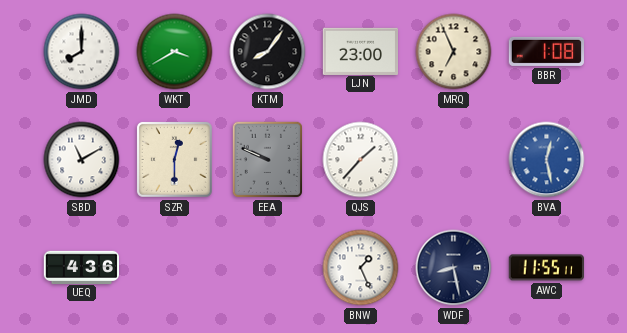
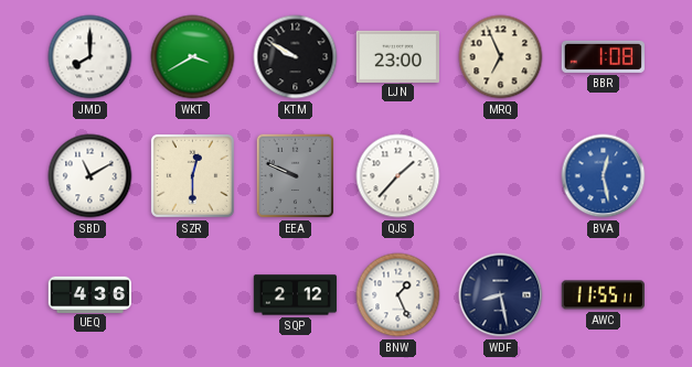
KTM: 8:06 -> 9:50
SQP: none -> 2:12
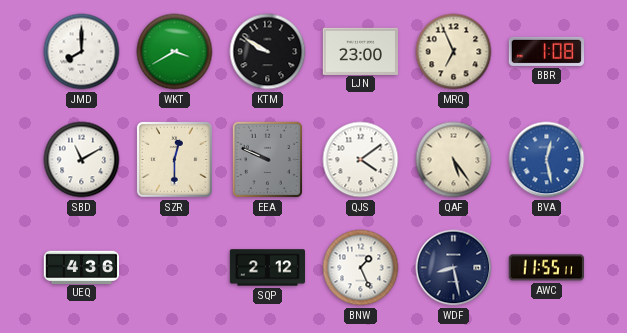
QJS: 1:37 -> 4:09
QAF: none -> 5:24
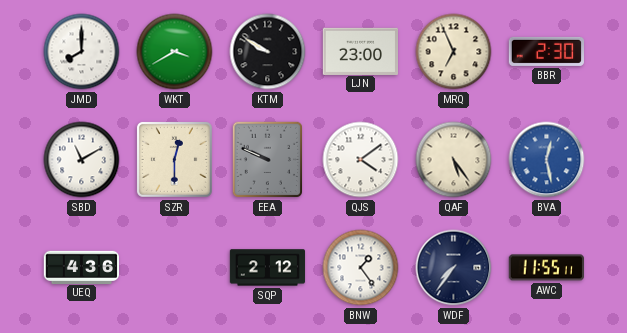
BBR: 1:08 -> 2:30
BNW: 1:26 -> 1:24
WDF: 8:28 -> 7:36
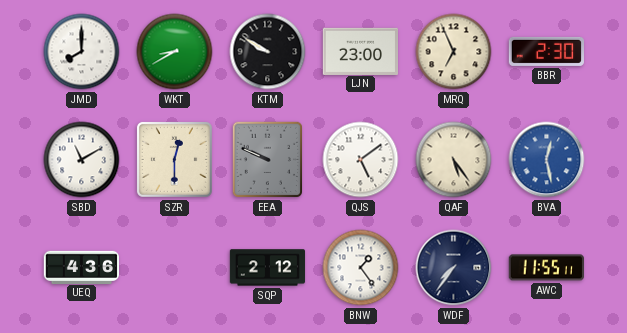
WKT: 3:40 -> 8:40
QJS: 4:09 -> 5:09
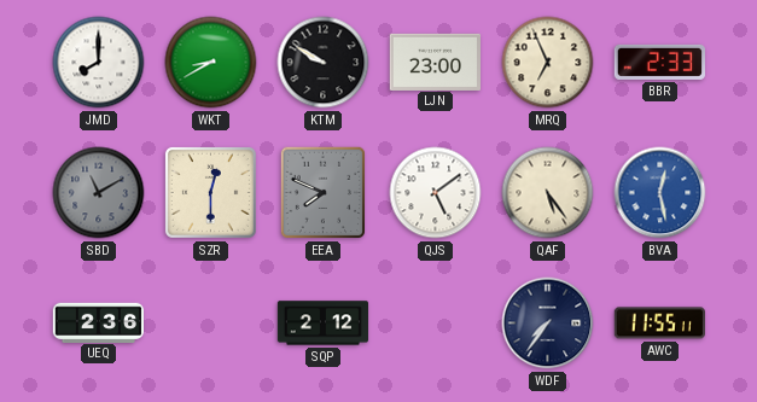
BBR: 2:30 -> 2:33
SBD dial: white -> grey
EEA: 9:49 -> 7:49
UEQ: 4:36 -> 2:36
BNW: 1:24 -> none
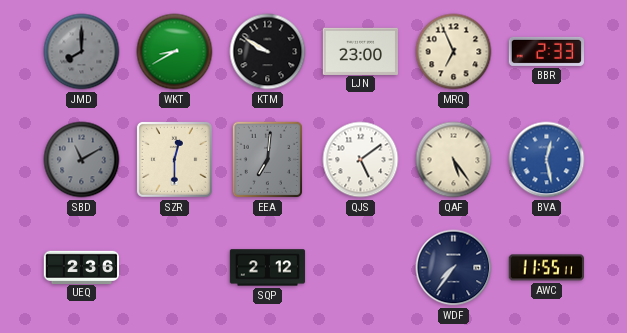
JMD dial: white -> grey
EEA: 7:49 -> 7:01
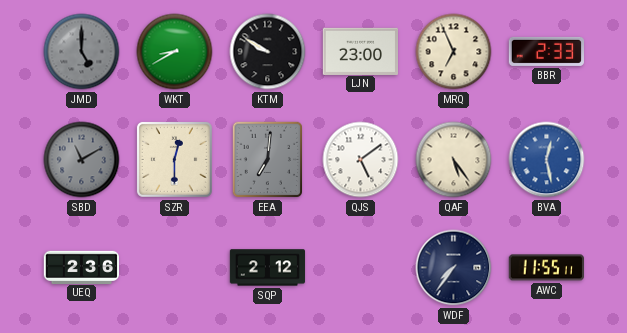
JMD: 8:00 -> 5:00
